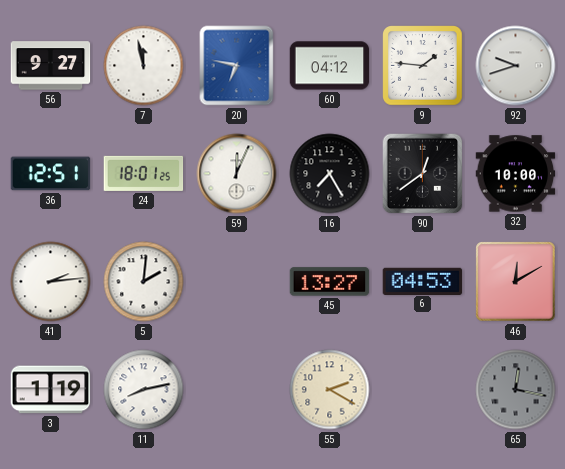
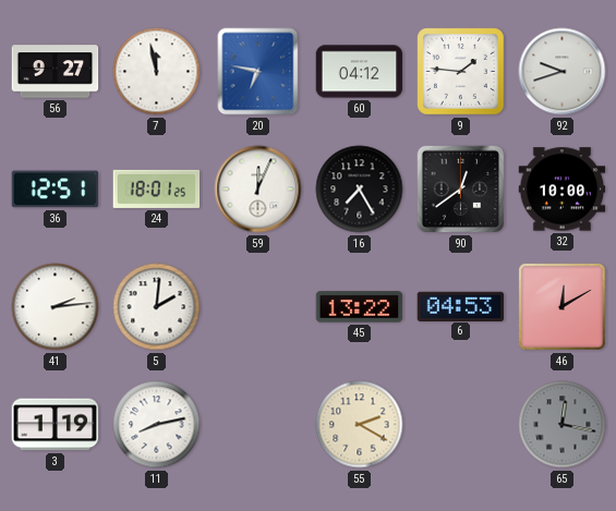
45: 13:27 -> 13:22
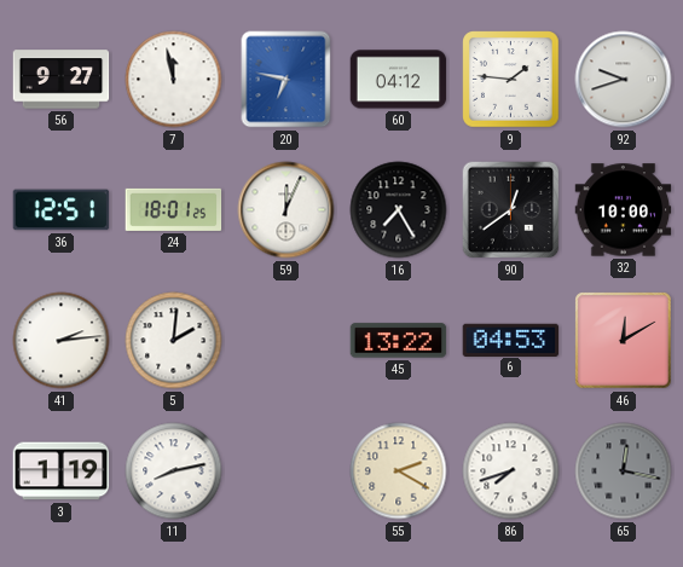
86: none -> 7:42
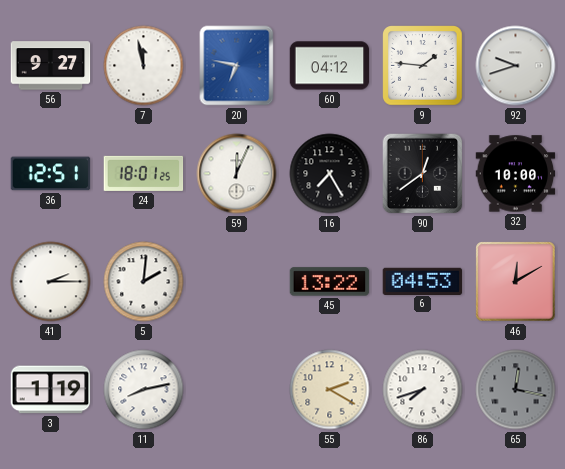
41: 2:14 -> 2:15
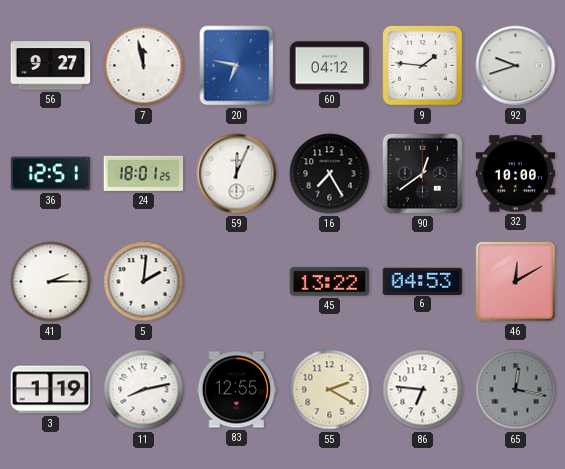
83: none -> 12:55
86: 7:42 -> 6:46
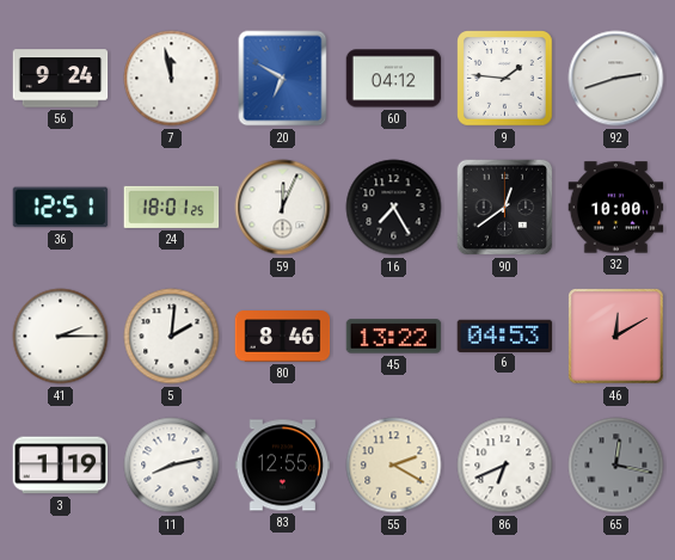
56: 9:27 -> 9:24
20: 6:47 -> 6:50
92: 9:42 -> 2:42
80: none -> 8:46
86: 6:46 -> 6:41
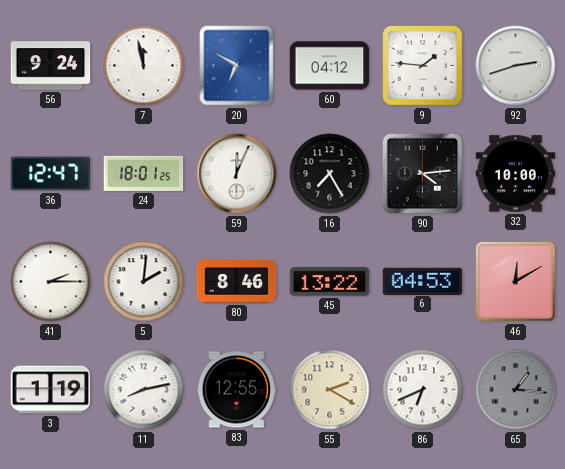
36: 12:51 -> 12:47
90: 12:39 -> 4:14
65: 12:17 -> 1:16
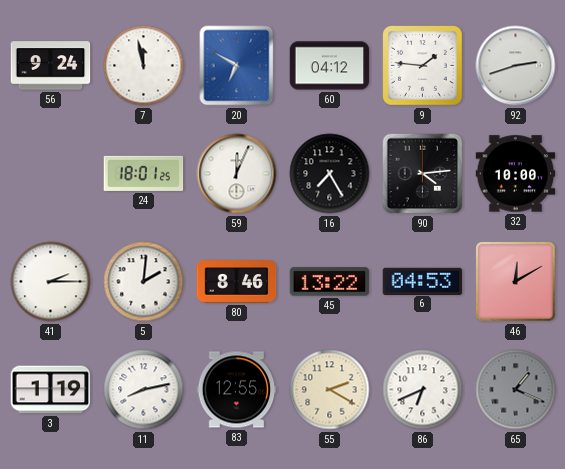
36: 12:47 -> none
65: 1:16 -> 1:19
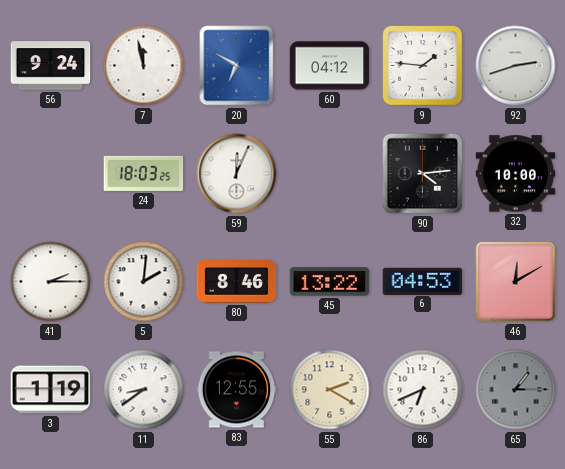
24: 18:01 -> 18:03
16: 7:25 -> none
11: 8:13 -> 8:39
65: 1:19 -> 1:15
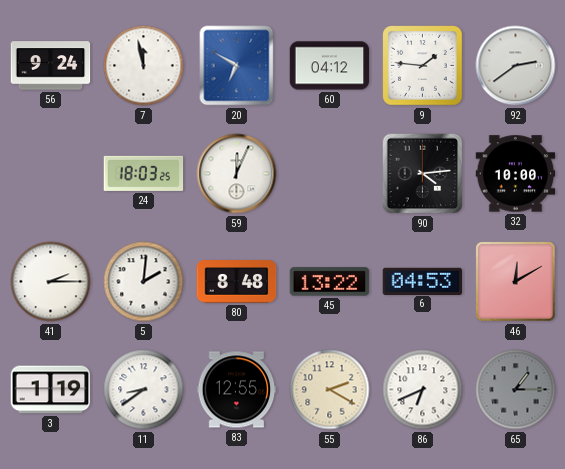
92: 2:42 -> 2:39
80: 8:46 -> 8:48
